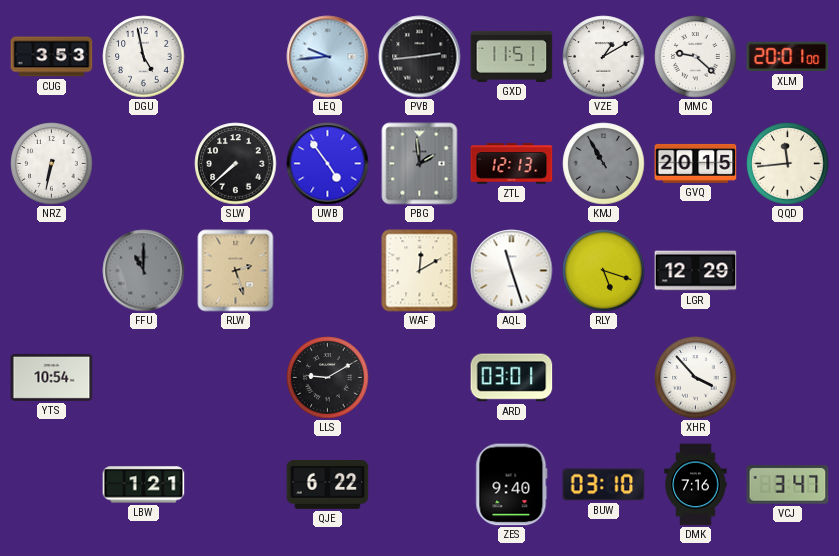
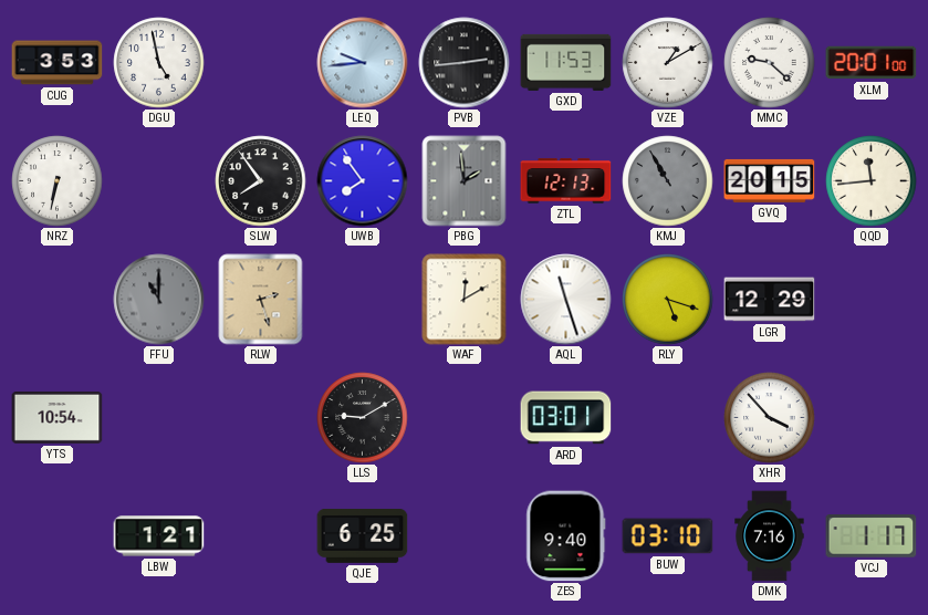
GXD: 11:51 -> 11:53
SLW: 7:38 -> 7:54
UWB: 4:54 -> 7:54
QJE: 6:22 -> 6:25
VCJ: 3:47 -> 1:17
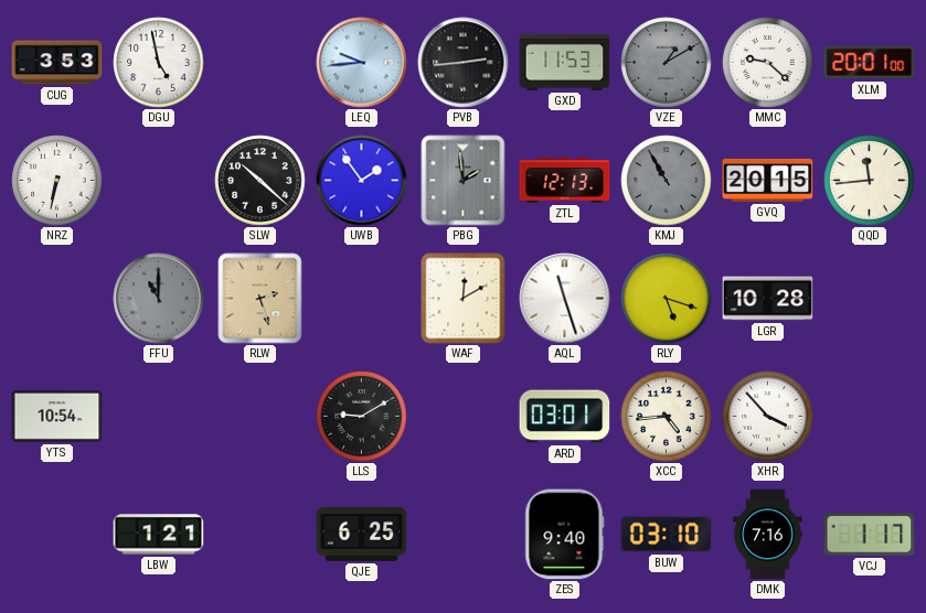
VZE dial: white -> grey
SLW: 7:54 -> 10:22
UWB: 7:54 -> 1:54
LGR: 12:29 -> 10:28
XCC: none -> 4:44
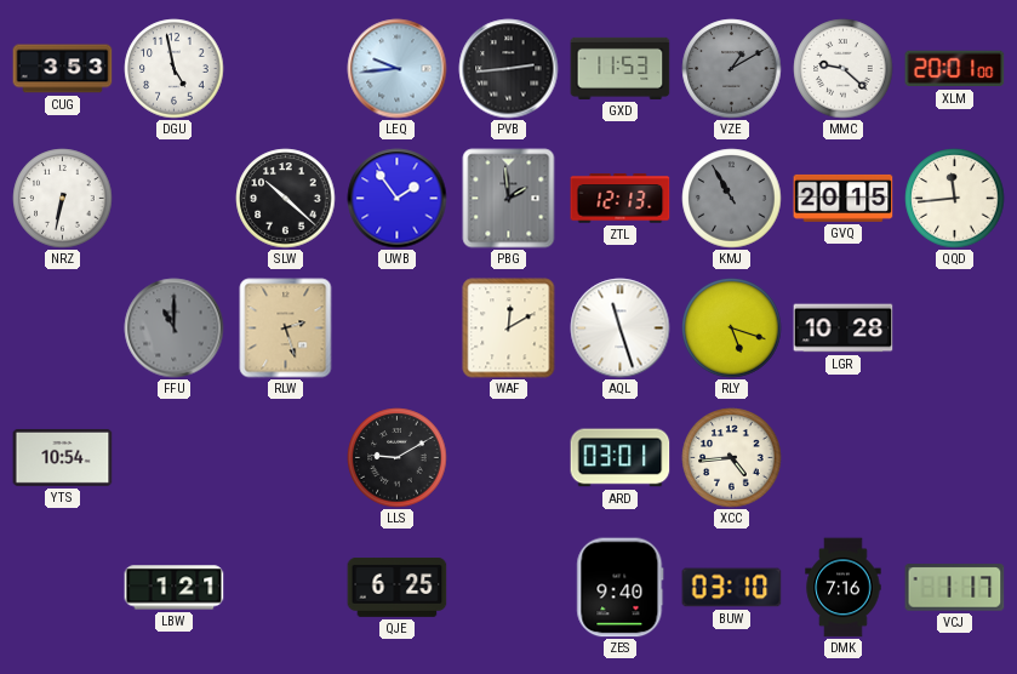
XHR: 3:53 -> none
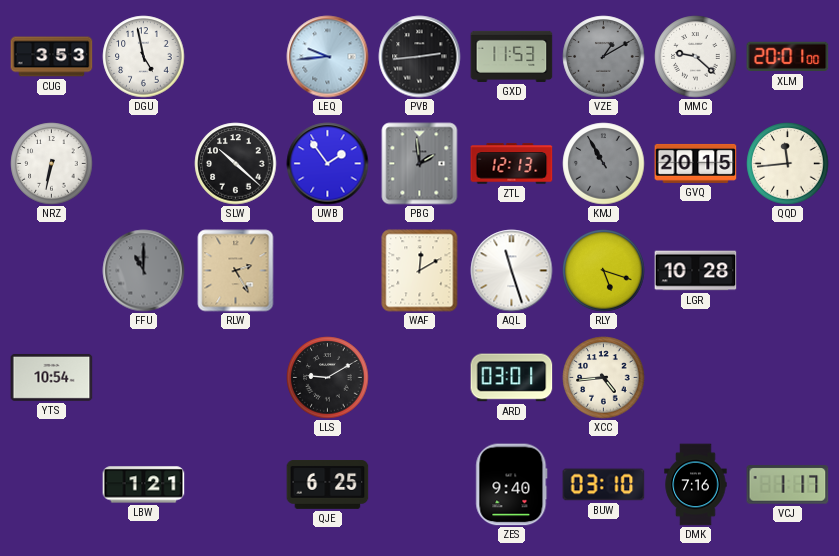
RLW: 2:27 -> 2:25
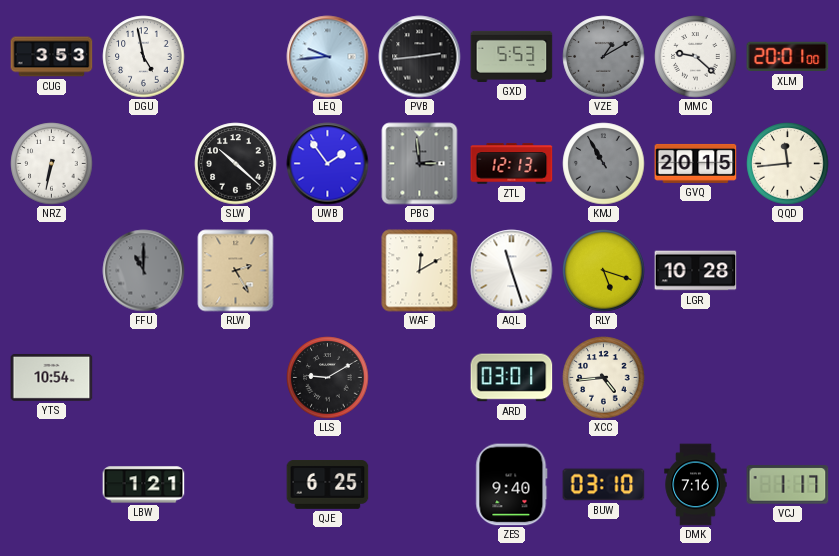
GXD: 11:53 -> 5:53
PBG: 1:59 -> 2:59
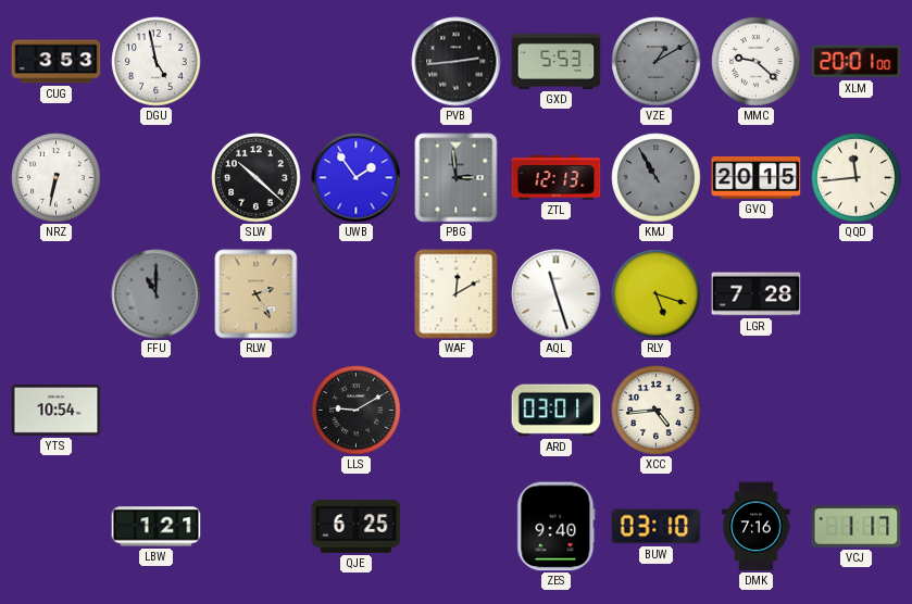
LEQ: 9:44 -> none
LGR: 10:28 -> 7:28
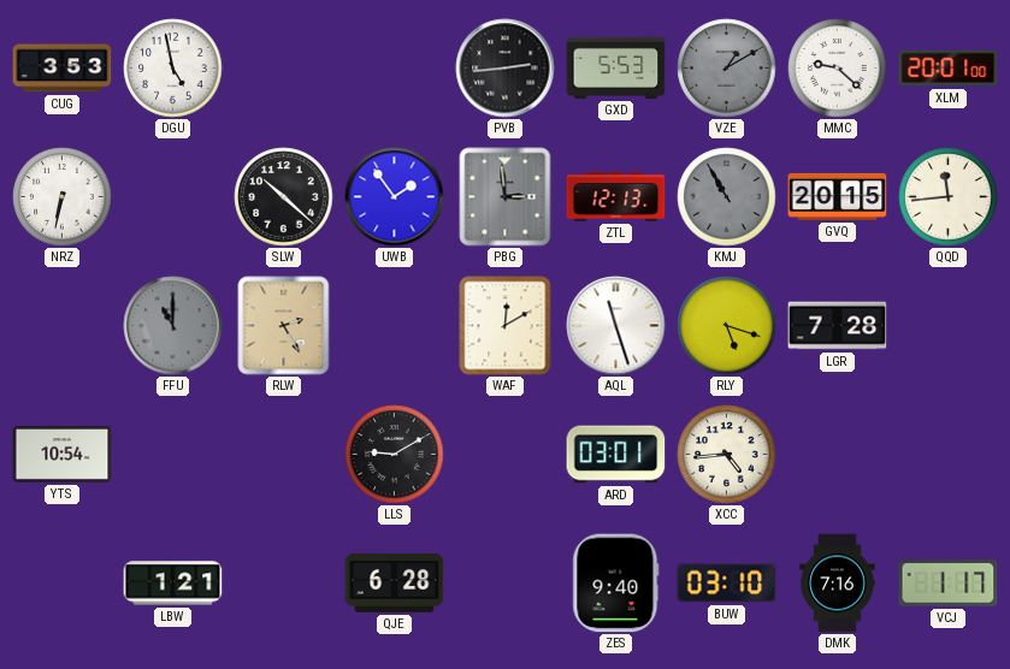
QJE: 6:25 -> 6:28
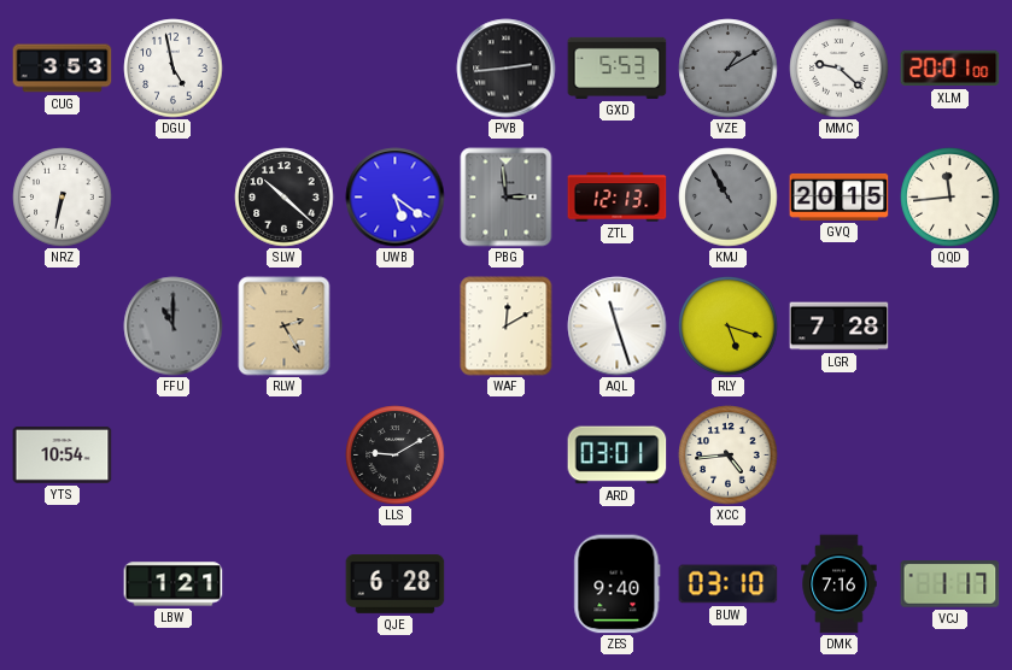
UWB: 1:54 -> 5:21
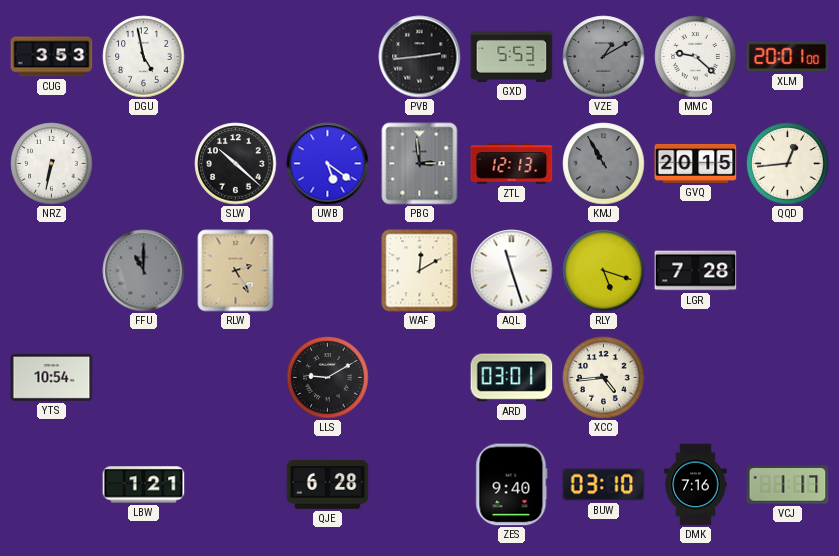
QQD: 11:44 -> 12:44
